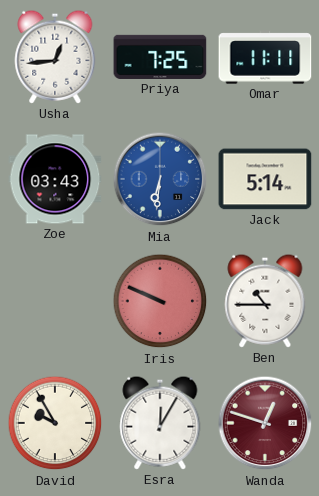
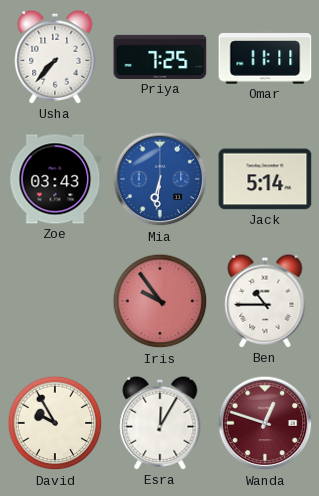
Usha: 12:44 -> 7:37
Iris: 9:49 -> 9:54
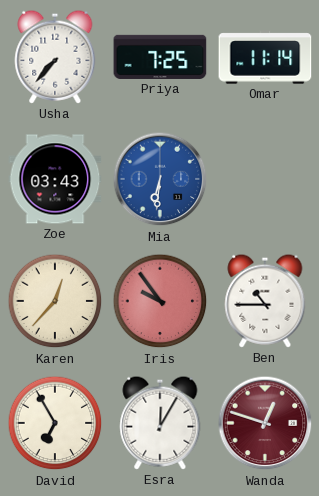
Omar: 11:11 -> 11:14
Jack: 5:14 -> none
Karen: none -> 12:37
David: 9:55 -> 6:55
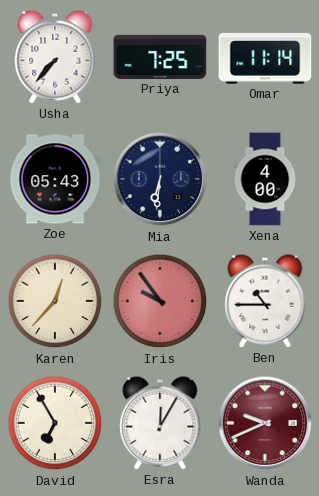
Zoe: 03:43 -> 05:43
Mia dial: blue -> navy
Xena: none -> 4:00
Wanda: 12:48 -> 9:41
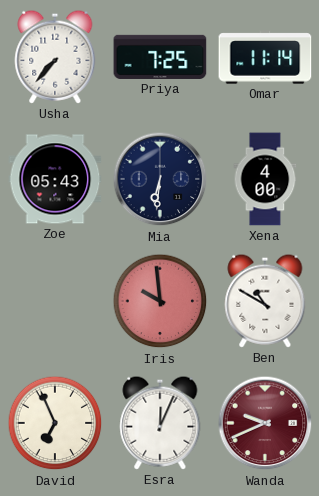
Karen: 12:37 -> none
Iris: 9:54 -> 9:59
Ben: 10:45 -> 10:50
David: 6:55 -> 6:56
Esra: 12:05 -> 12:04
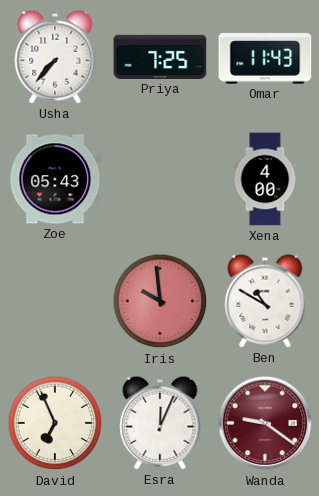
Omar: 11:14 -> 11:43
Mia: 6:31 -> none
Wanda: 9:41 -> 9:21
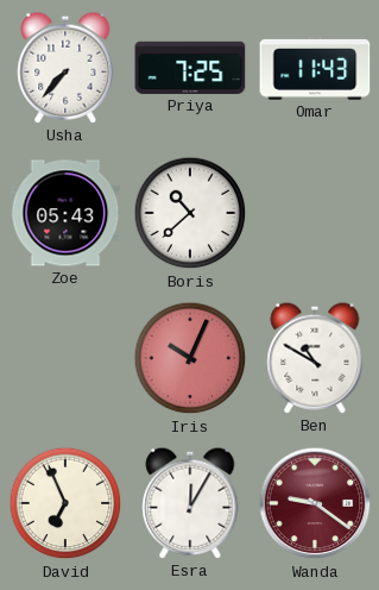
Boris: none -> 10:38
Xena: 4:00 -> none
Iris: 9:59 -> 10:04
Esra: 12:04 -> 12:05
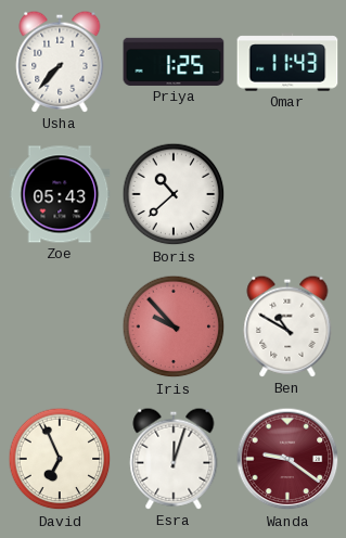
Priya: 7:25 -> 1:25
Iris: 10:04 -> 9:53
Esra: 12:05 -> 12:03
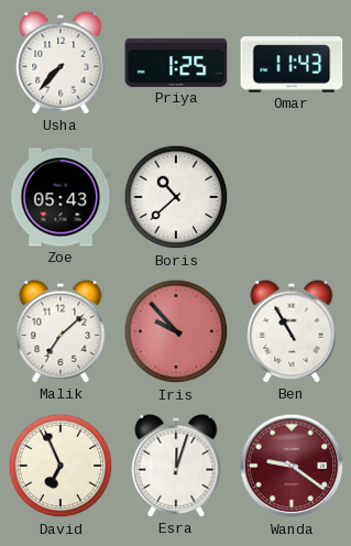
Malik: none -> 7:08
Ben: 10:50 -> 10:55
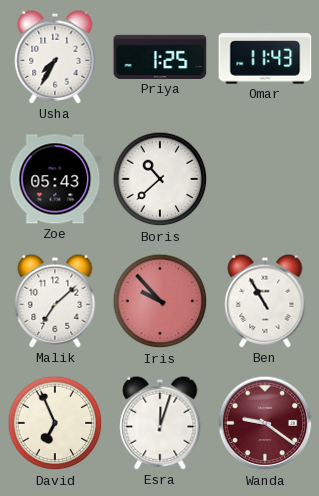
Usha: 7:37 -> 7:35
